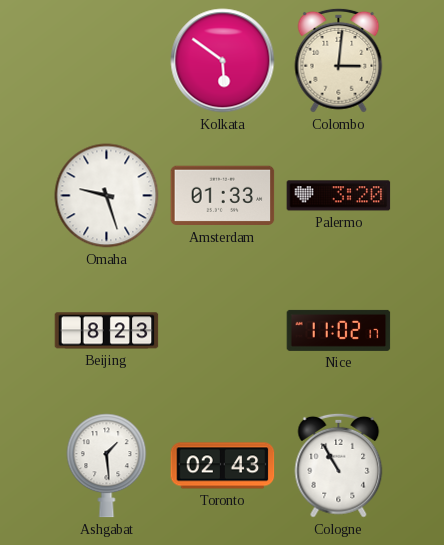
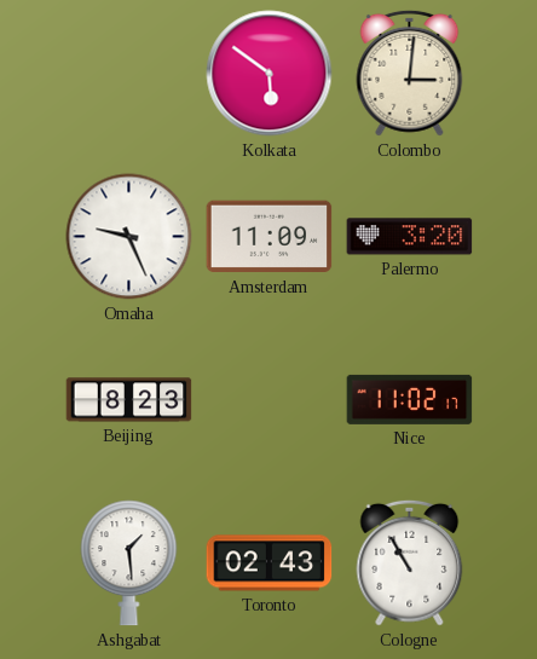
Omaha: 9:27 -> 9:26
Amsterdam: 01:33 -> 11:09
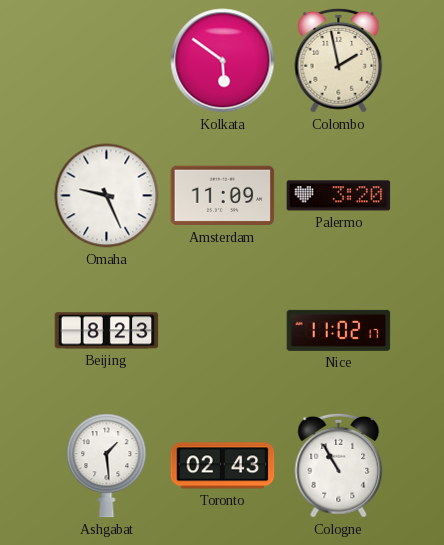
Colombo: 3:01 -> 1:58
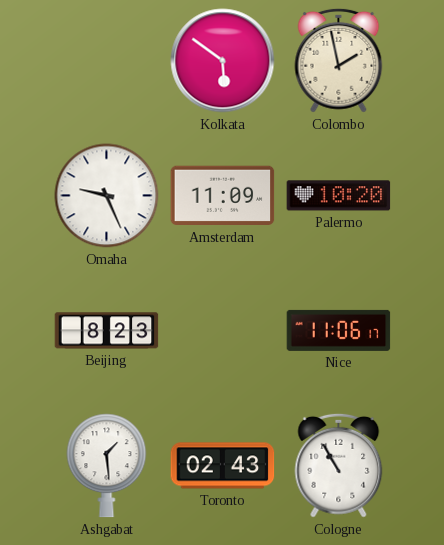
Palermo: 3:20 -> 10:20
Nice: 11:02 -> 11:06
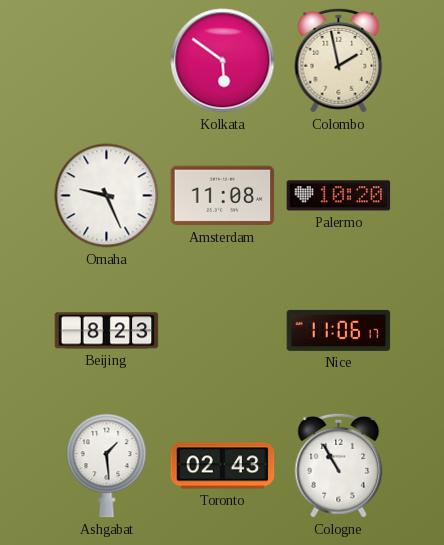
Amsterdam: 11:09 -> 11:08
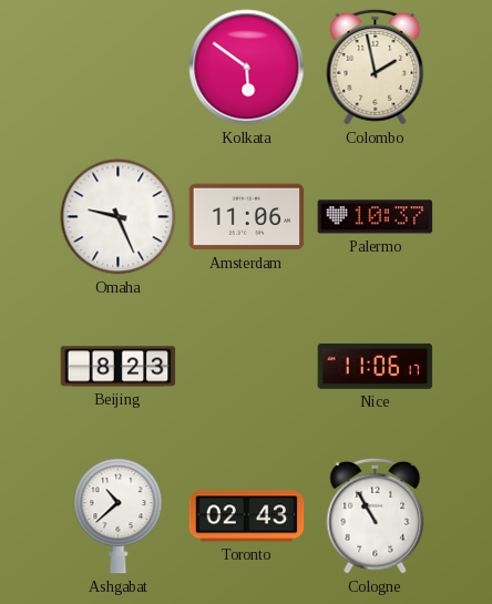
Amsterdam: 11:08 -> 11:06
Palermo: 10:20 -> 10:37
Ashgabat: 1:29 -> 10:38
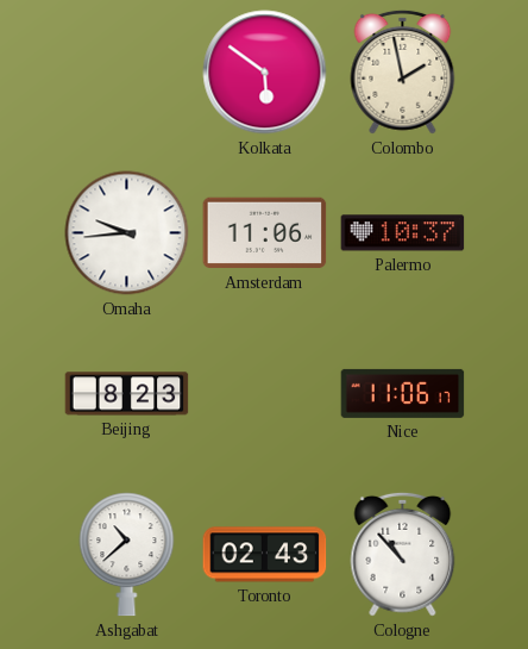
Omaha: 9:26 -> 9:44
Cologne: 10:55 -> 10:53
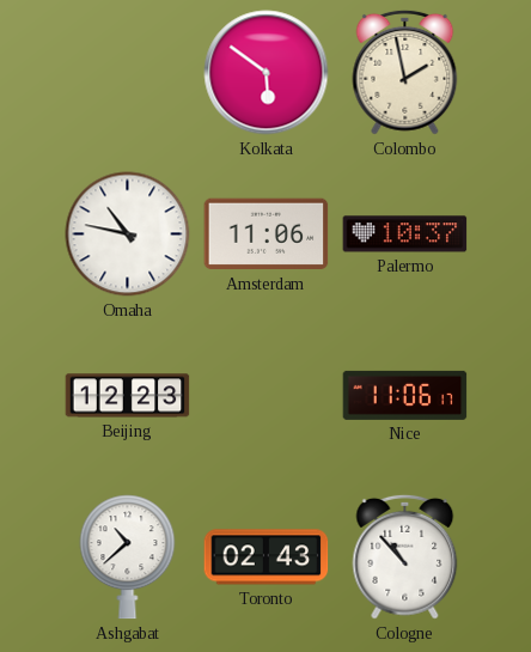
Omaha: 9:44 -> 10:47
Beijing: 8:23 -> 12:23
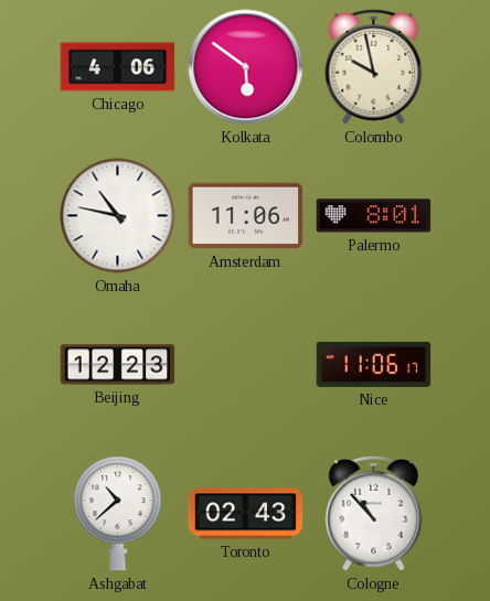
Chicago: none -> 4:06
Colombo: 1:58 -> 9:58
Palermo: 10:37 -> 8:01
